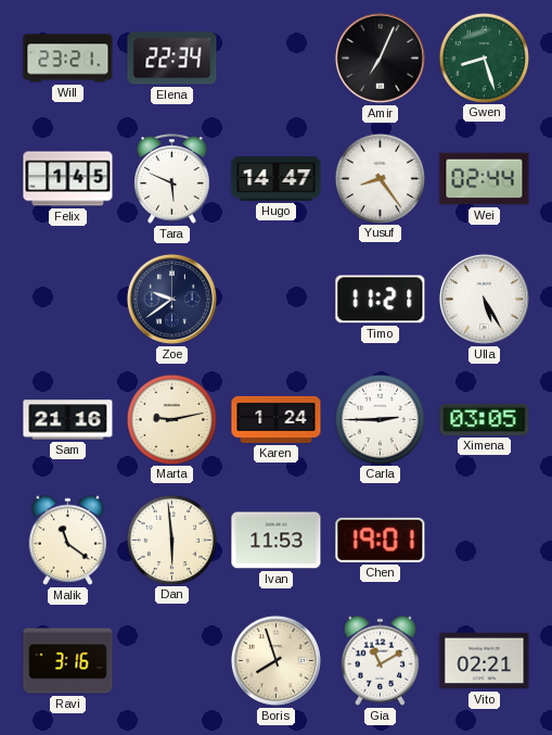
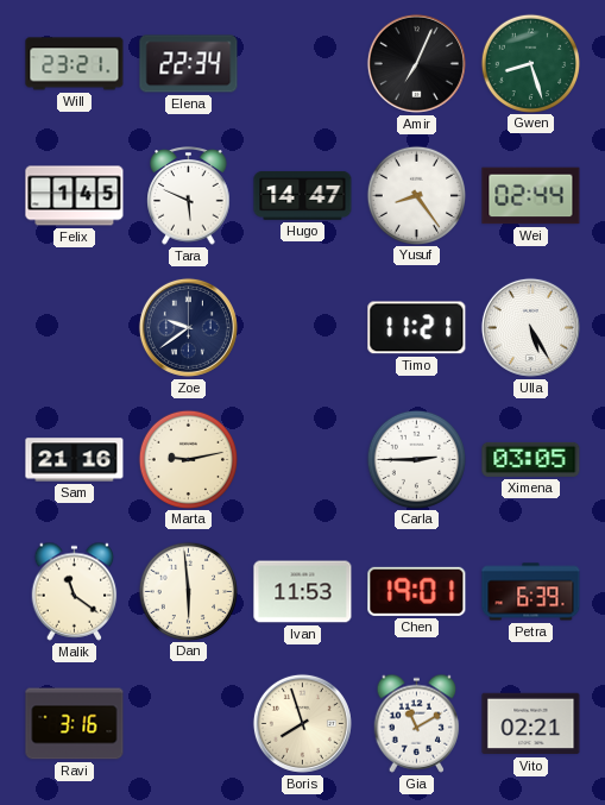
Karen: 1:24 -> none
Petra: none -> 6:39
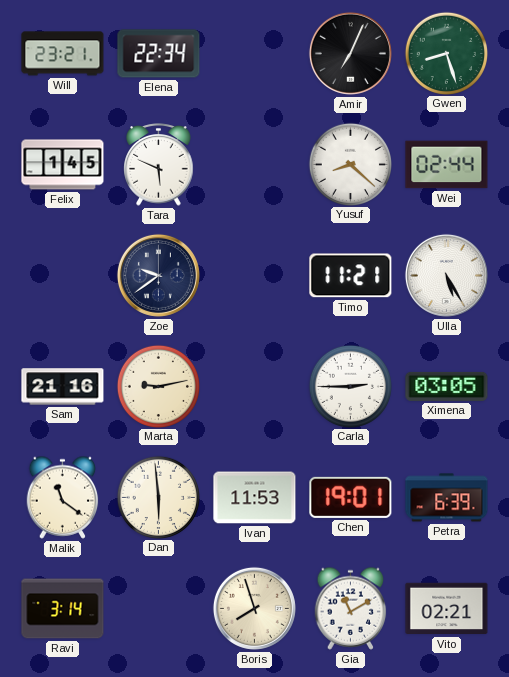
Hugo: 14:47 -> none
Yusuf: 8:24 -> 8:22
Ravi: 3:16 -> 3:14
